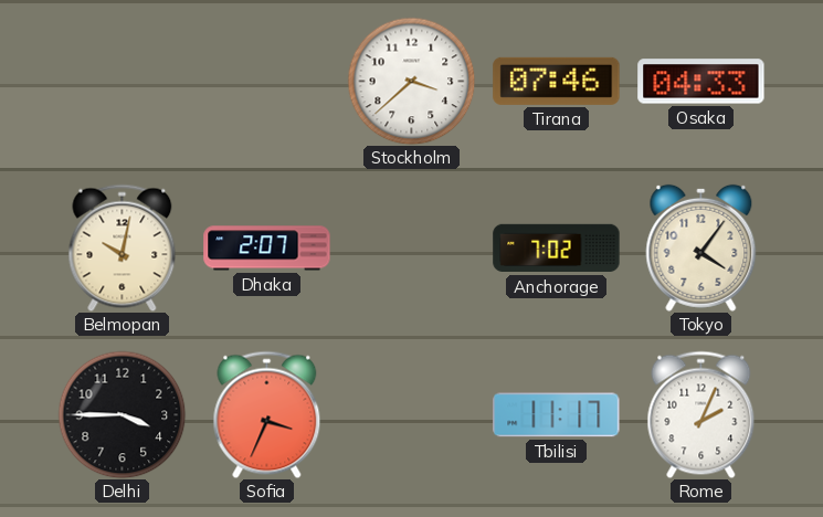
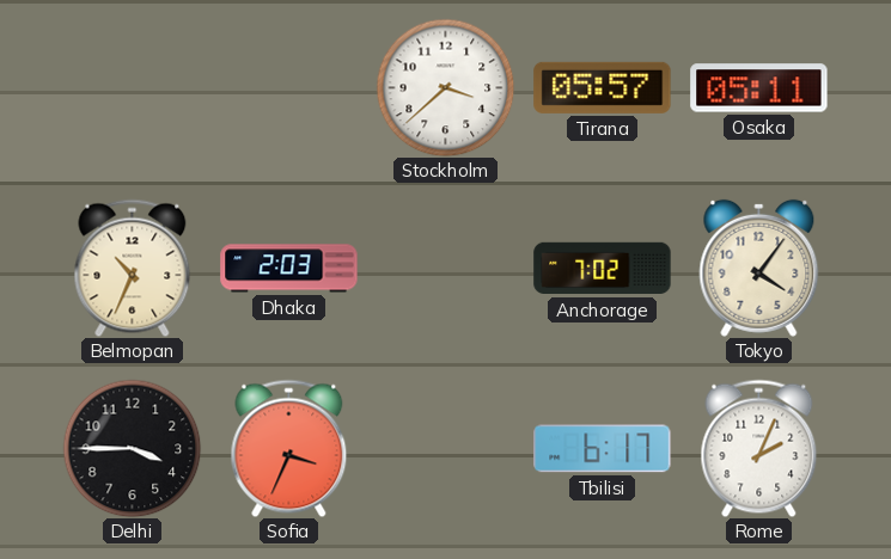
Tirana: 07:46 -> 05:57
Osaka: 04:33 -> 05:11
Belmopan: 10:02 -> 10:34
Dhaka: 2:07 -> 2:03
Tbilisi: 11:17 -> 6:17
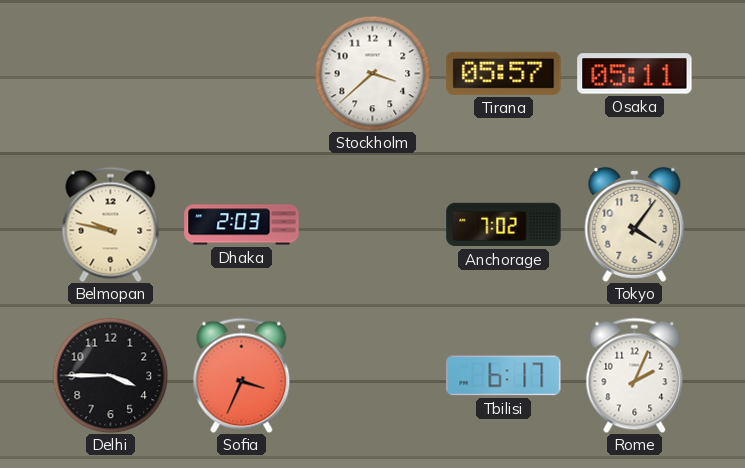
Belmopan: 10:34 -> 9:47
